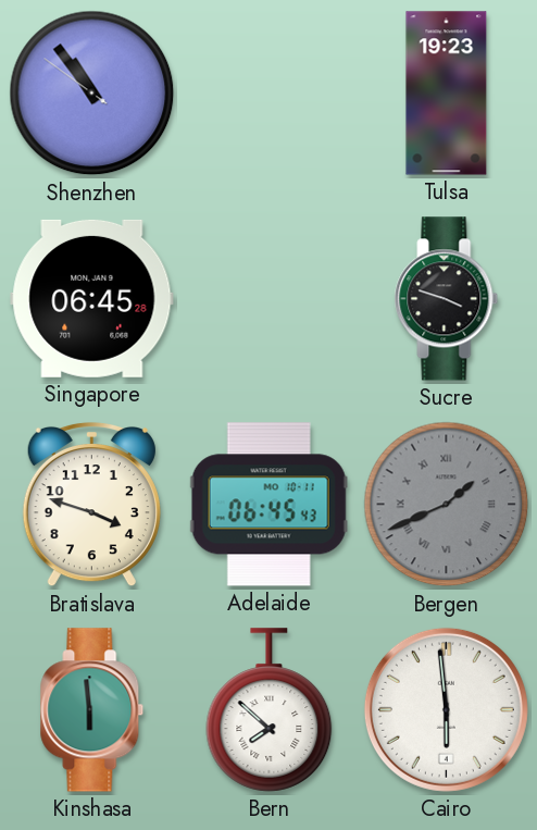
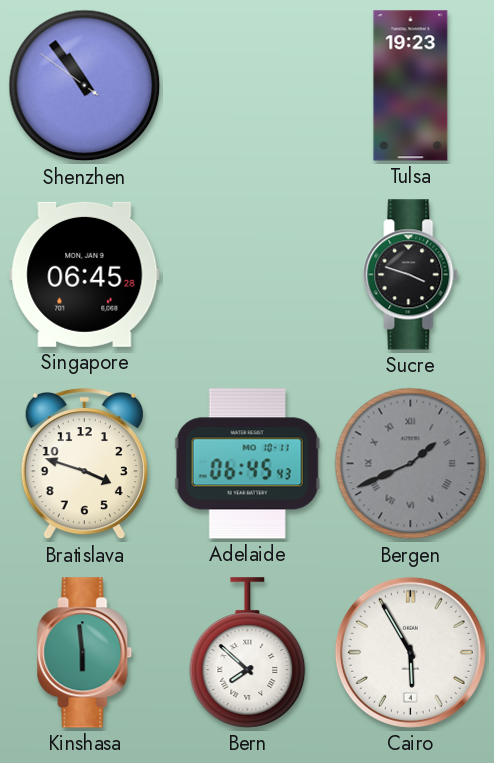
Cairo: 5:59 -> 5:55
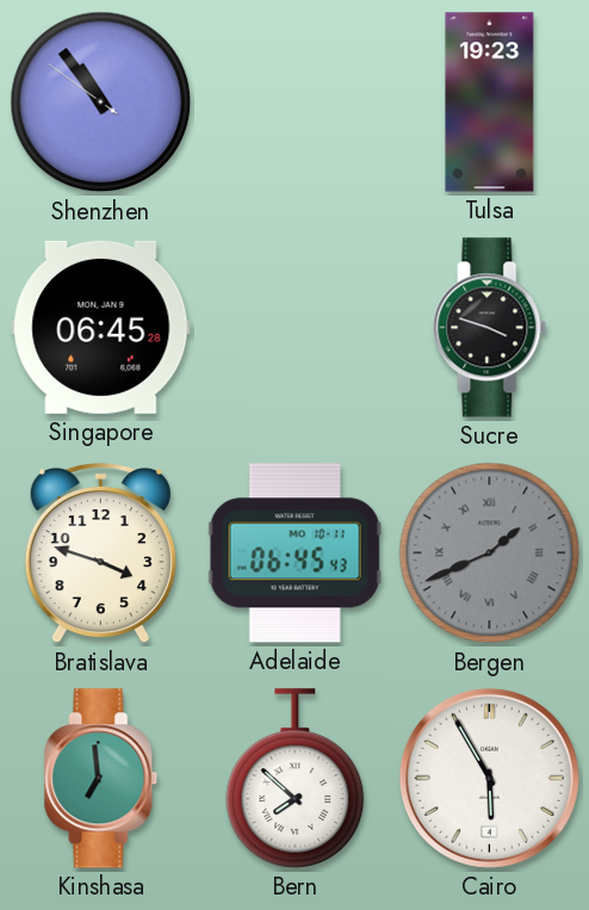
Kinshasa: 5:59 -> 6:59
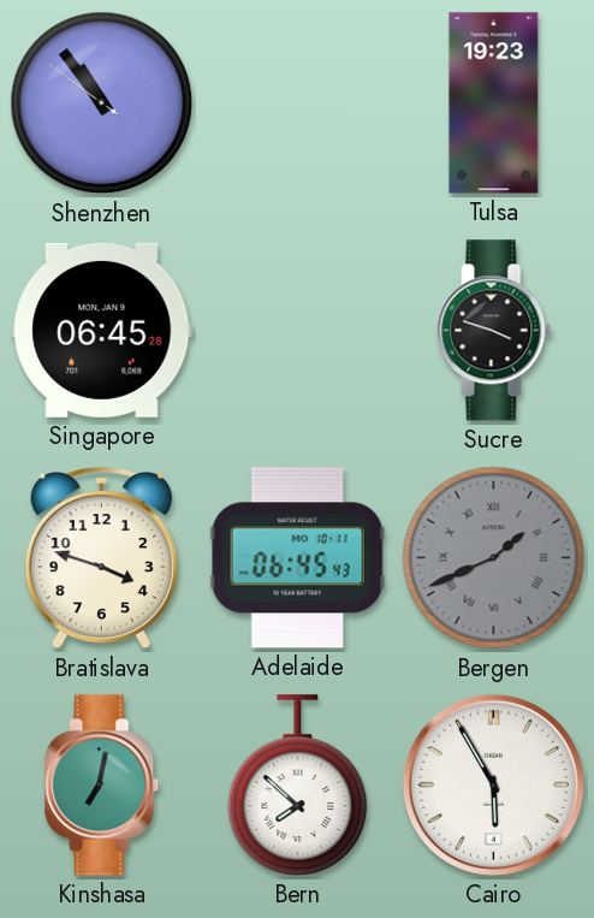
Kinshasa: 6:59 -> 7:02
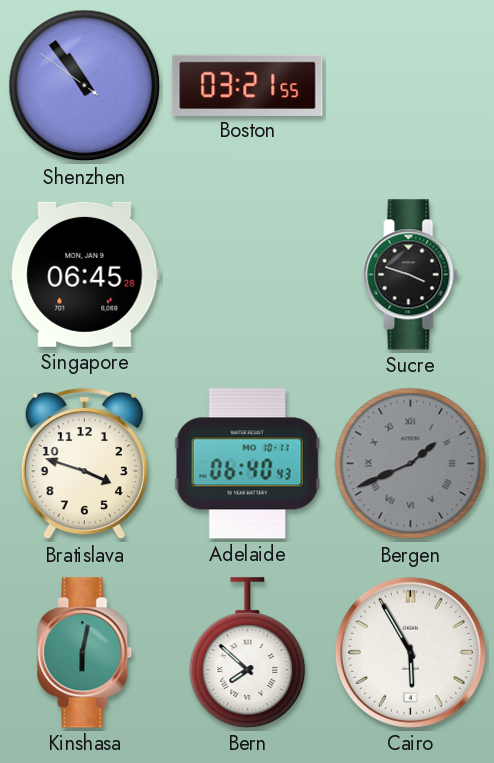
Boston: none -> 03:21
Tulsa: 19:23 -> none
Adelaide: 06:45 -> 06:40
Kinshasa: 7:02 -> 6:02
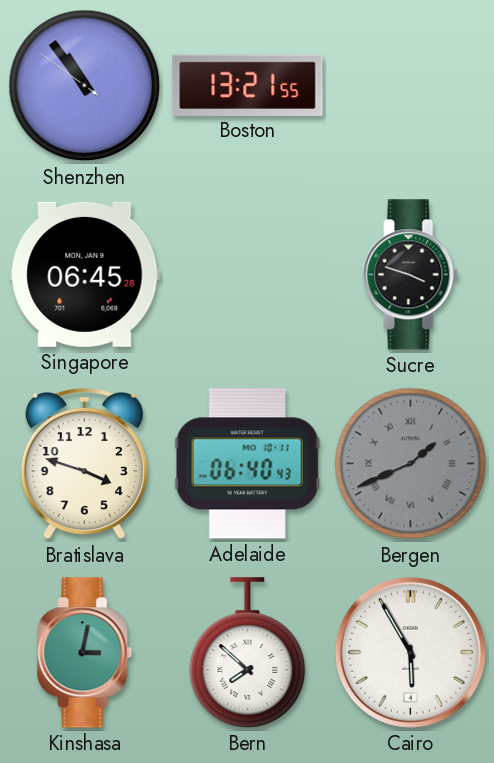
Boston: 03:21 -> 13:21
Kinshasa: 6:02 -> 3:02
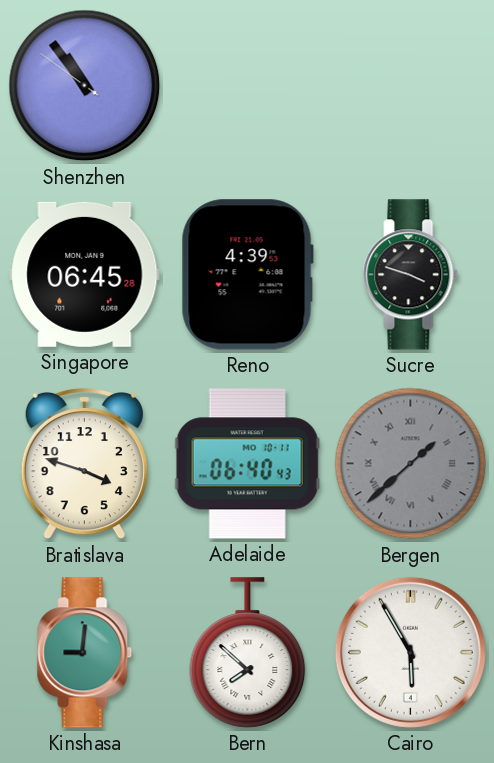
Boston: 13:21 -> none
Reno: none -> 4:39
Bergen: 1:41 -> 1:38
Kinshasa: 3:02 -> 9:01
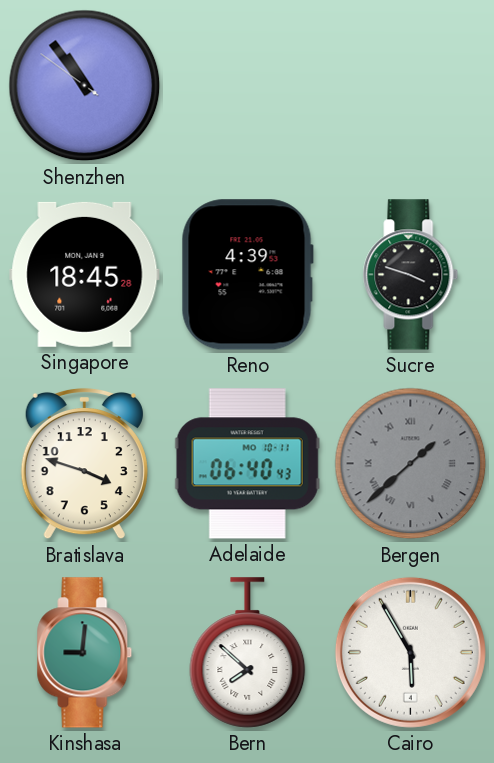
Singapore: 06:45 -> 18:45
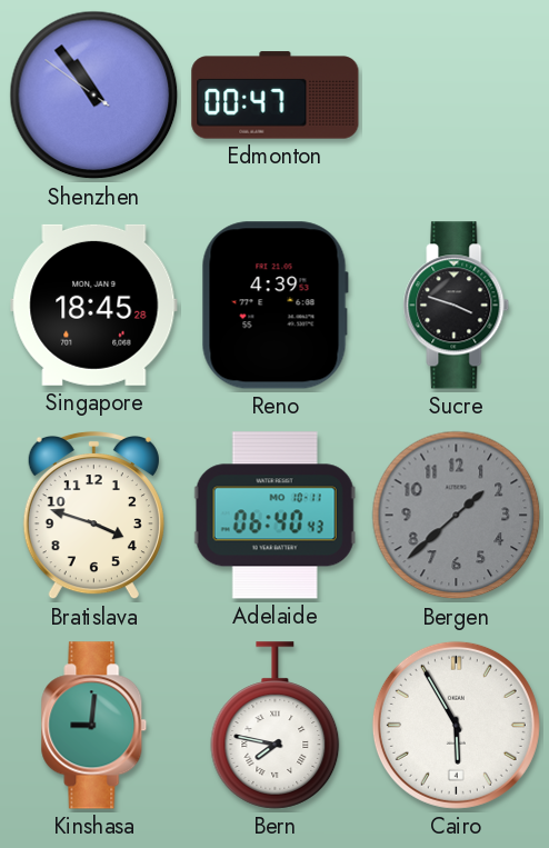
Edmonton: none -> 00:47
Bergen numerals: Roman -> Arabic
Bern: 7:52 -> 7:47
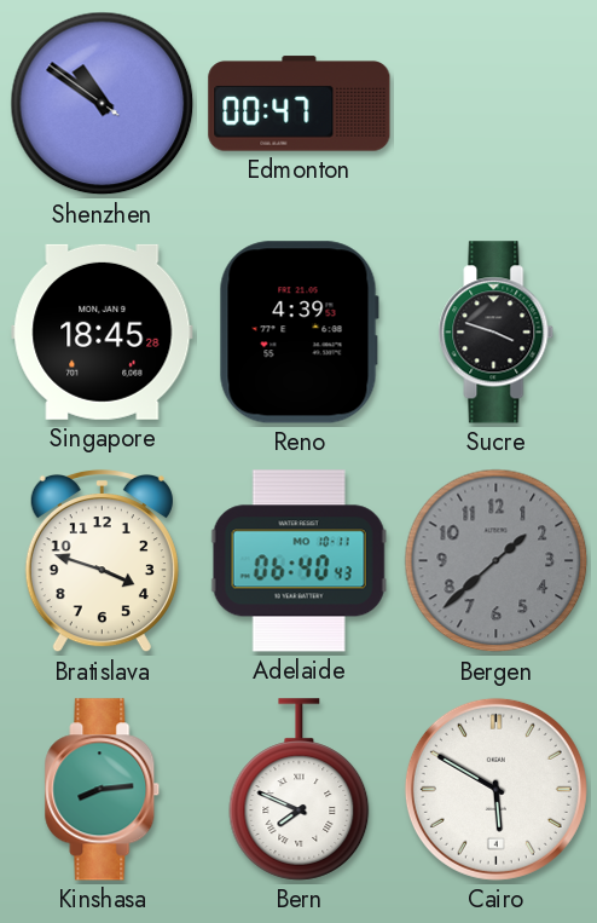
Shenzhen: 10:53 -> 10:50
Kinshasa: 9:01 -> 8:14
Bern: 7:47 -> 7:49
Cairo: 5:55 -> 5:50
